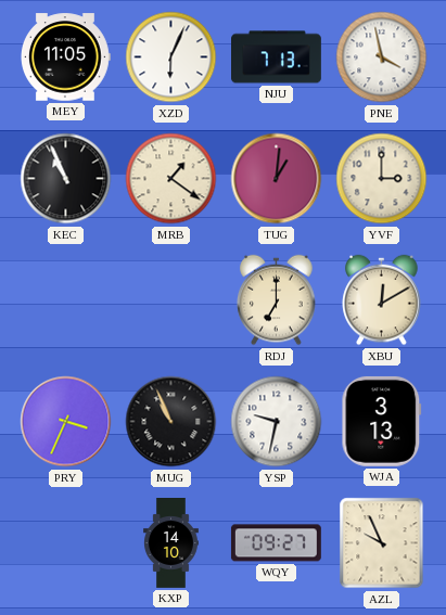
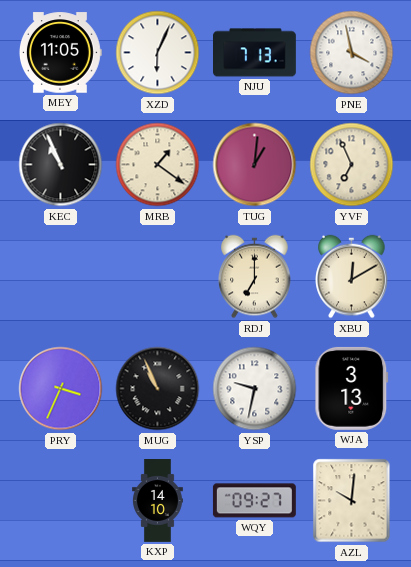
YVF: 3:00 -> 6:56
AZL: 9:56 -> 10:01
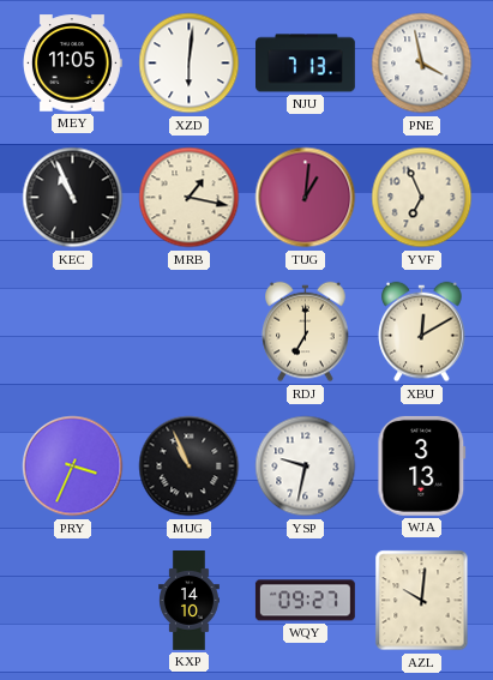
XZD: 6:04 -> 6:01
MRB: 1:21 -> 1:17
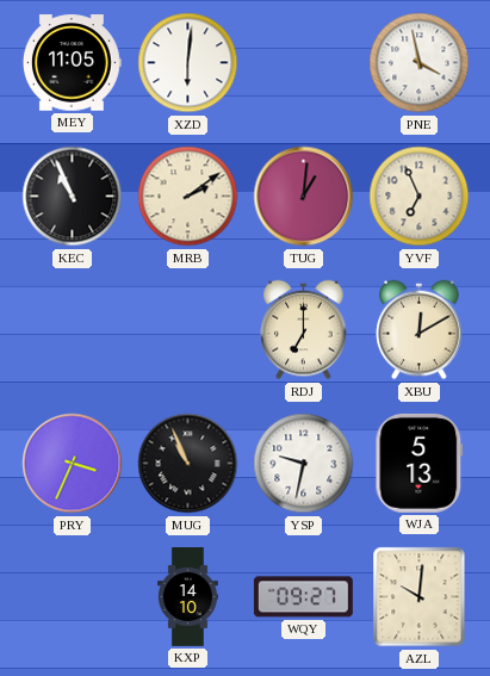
NJU: 7:13 -> none
MRB: 1:17 -> 2:09
WJA: 3:13 -> 5:13
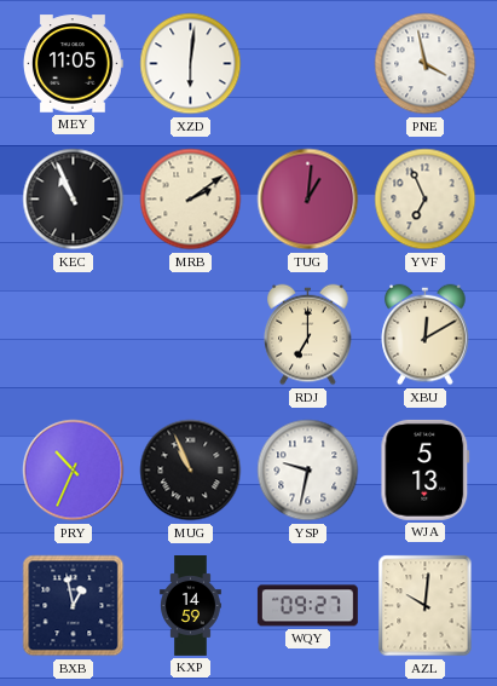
PRY: 3:34 -> 10:34
BXB: none -> 12:58
KXP: 14:10 -> 14:59
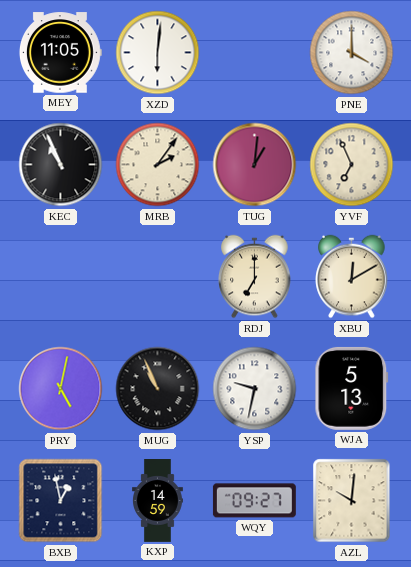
PNE: 3:58 -> 4:00
MRB: 2:09 -> 2:06
PRY: 10:34 -> 5:02
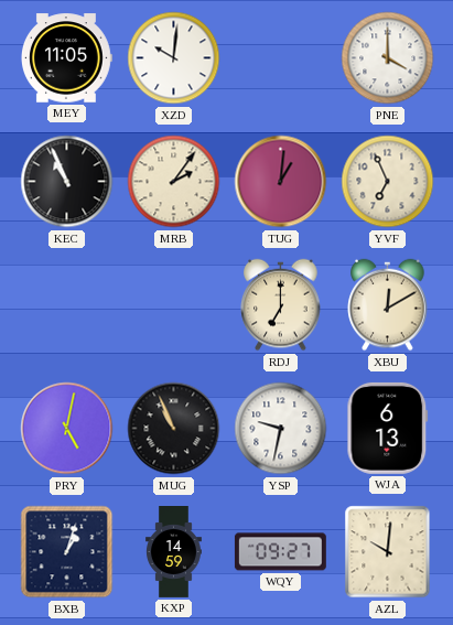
XZD: 6:01 -> 10:01
WJA: 5:13 -> 6:13
BXB: 12:58 -> 1:03
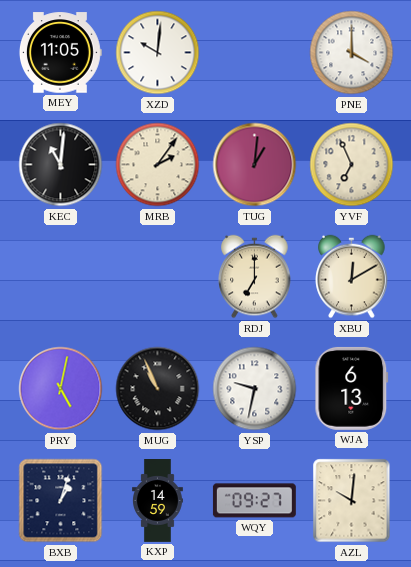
KEC: 10:56 -> 11:01
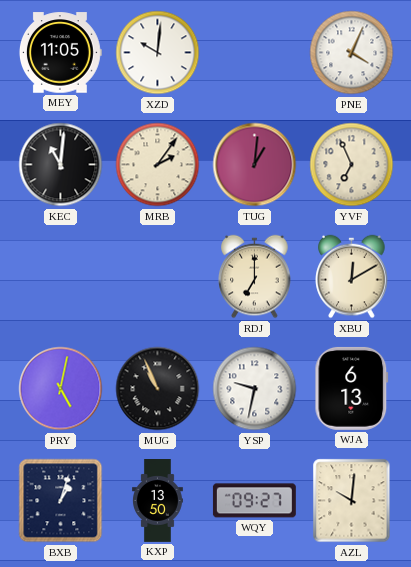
PNE: 4:00 -> 4:04
KXP: 14:59 -> 13:50
